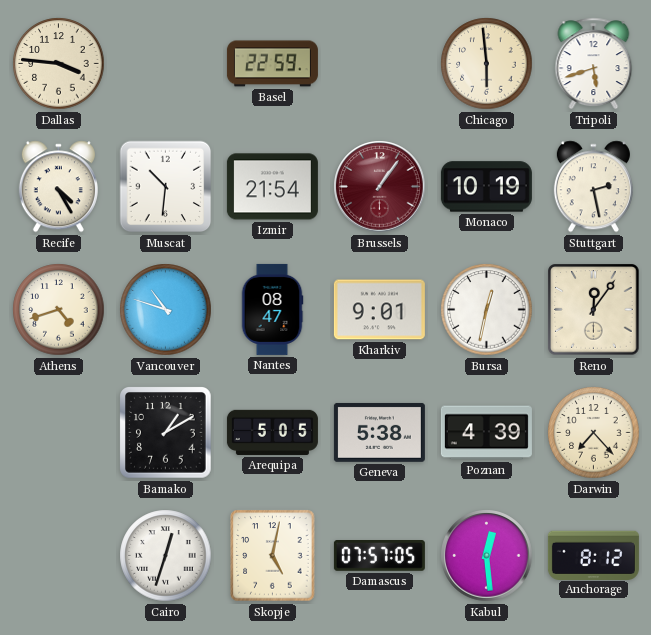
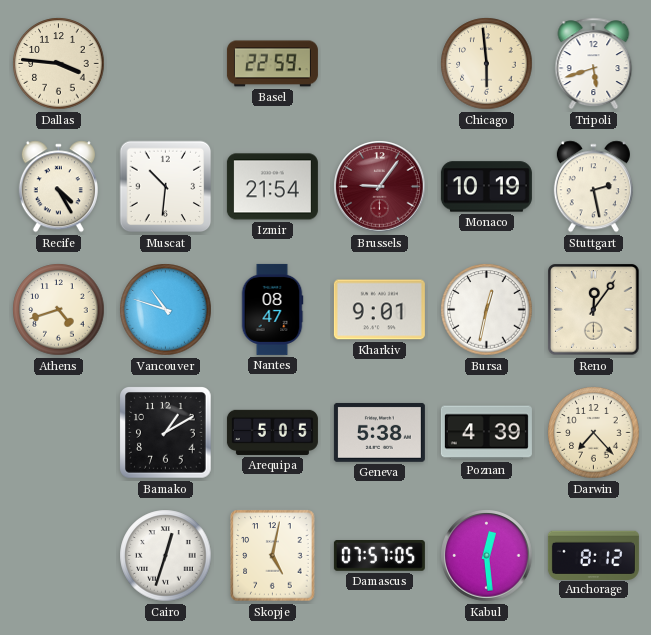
Brussels: 1:06 -> 9:06
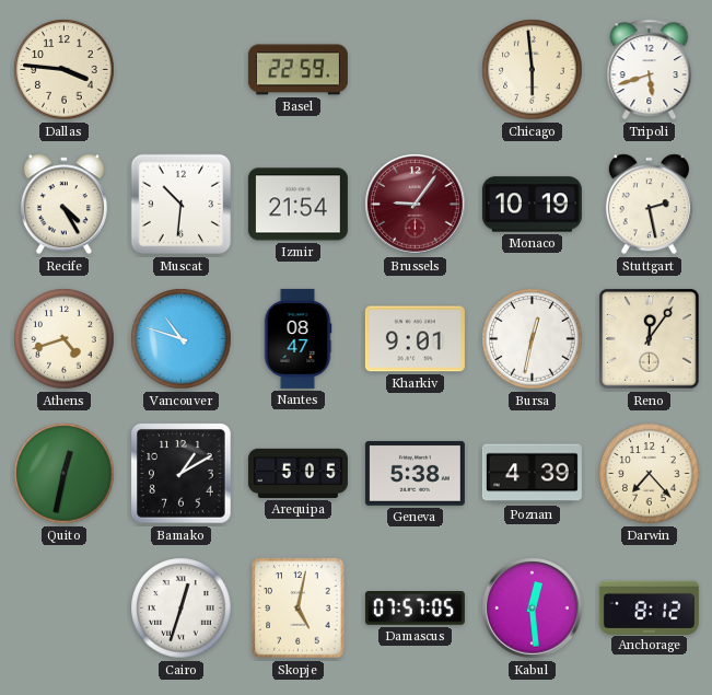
Quito: none -> 12:32
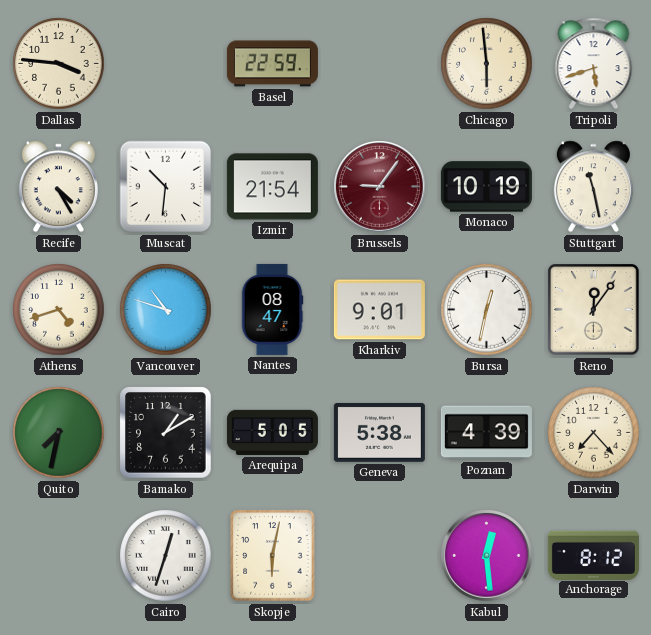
Stuttgart: 2:28 -> 11:28
Quito: 12:32 -> 7:32
Skopje: 5:02 -> 6:02
Damascus: 07:57 -> none
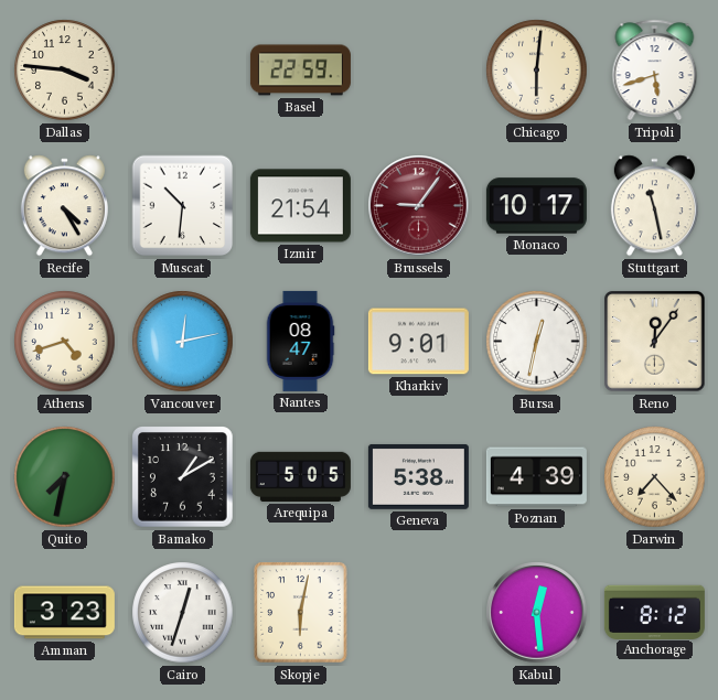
Chicago: 5:59 -> 6:01
Monaco: 10:19 -> 10:17
Vancouver: 10:48 -> 12:13
Amman: none -> 3:23
